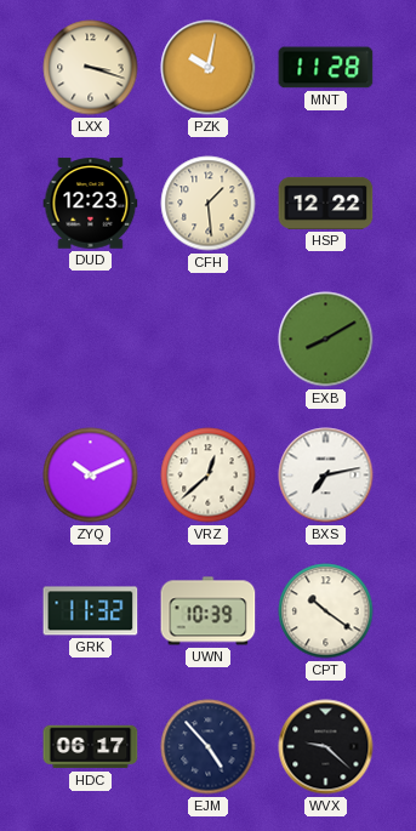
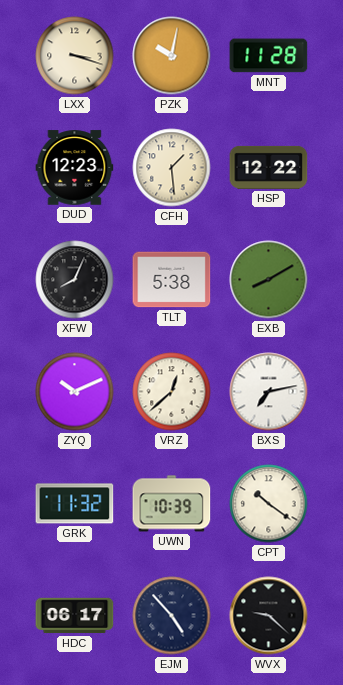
XFW: none -> 8:04
TLT: none -> 5:38
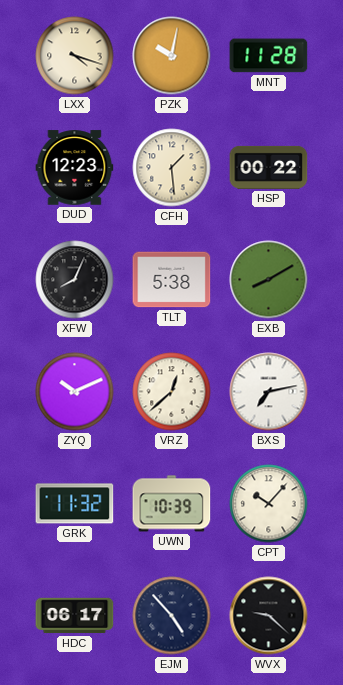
LXX: 3:18 -> 4:18
HSP: 12:22 -> 00:22
CPT: 10:21 -> 10:07
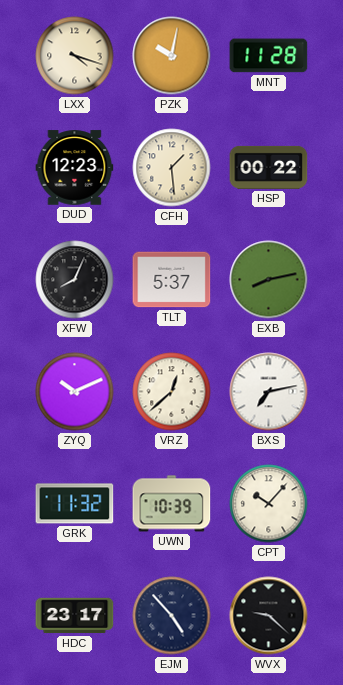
TLT: 5:38 -> 5:37
EXB: 8:10 -> 8:13
HDC: 06:17 -> 23:17
